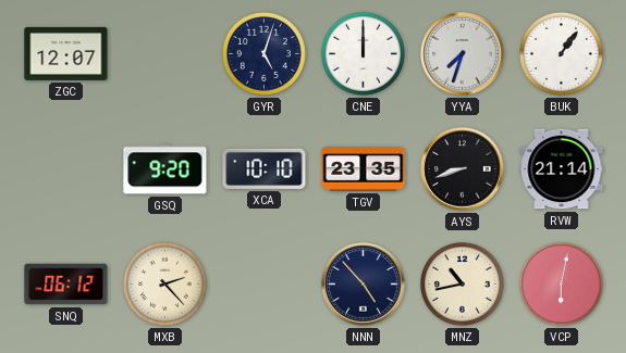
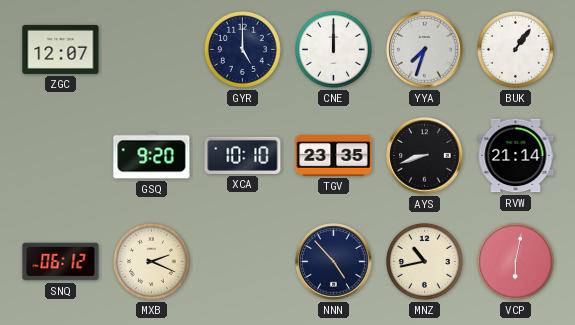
GYR: 5:03 -> 5:00
MXB: 2:23 -> 2:19
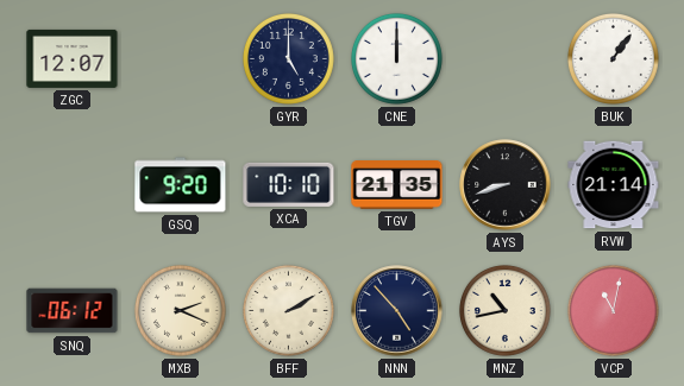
YYA: 7:33 -> none
TGV: 23:35 -> 21:35
BFF: none -> 2:10
VCP: 6:02 -> 11:02
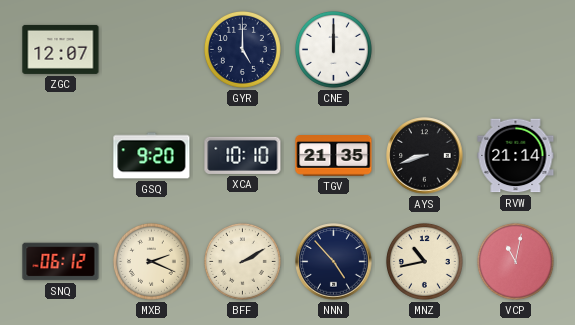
BUK: 1:06 -> none
